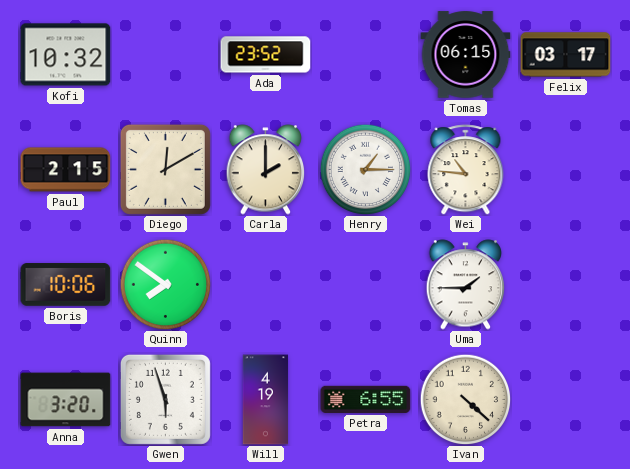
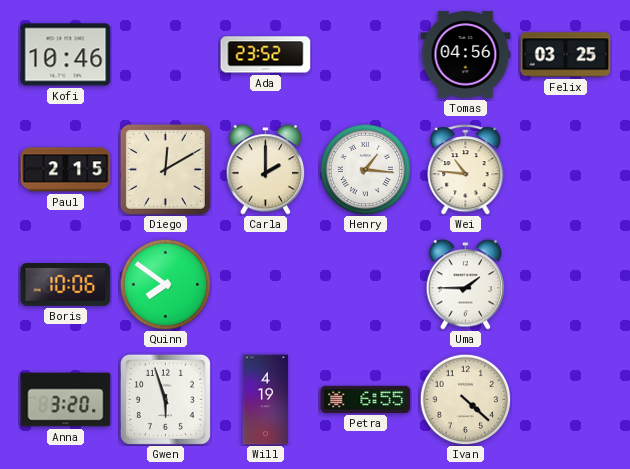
Kofi: 10:32 -> 10:46
Tomas: 06:15 -> 04:56
Felix: 03:17 -> 03:25
Henry: 1:15 -> 1:16
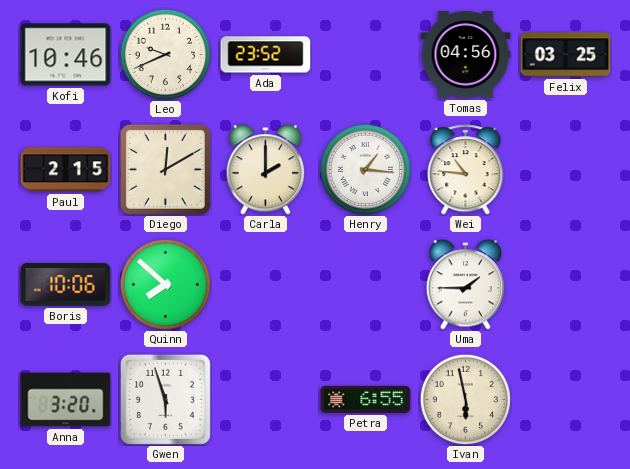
Leo: none -> 9:41
Quinn: 7:51 -> 7:52
Will: 4:19 -> none
Ivan: 4:22 -> 5:58
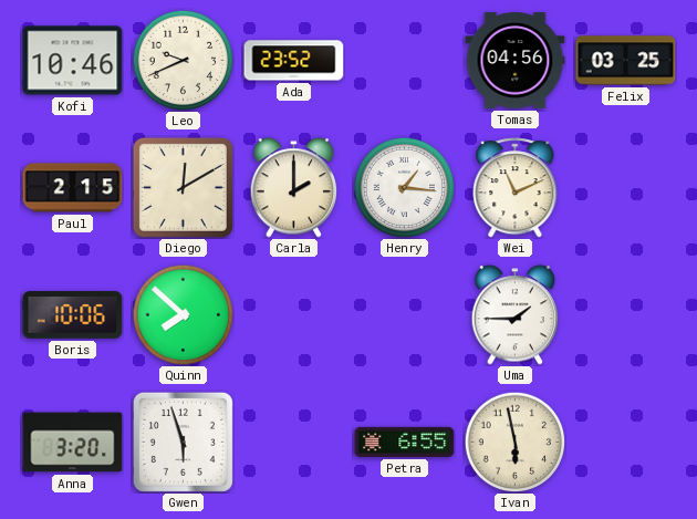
Wei: 10:46 -> 11:11
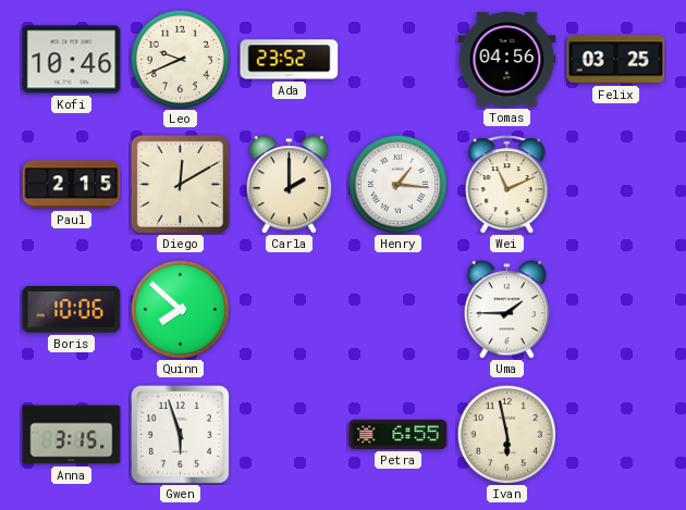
Anna: 3:20 -> 3:15
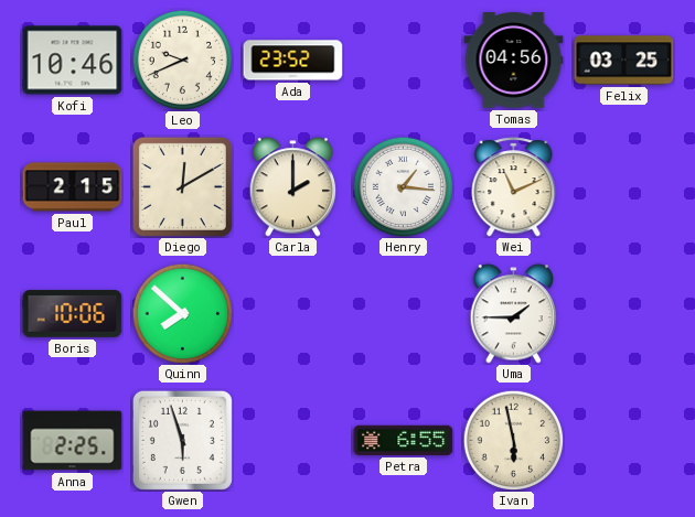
Anna: 3:15 -> 2:25
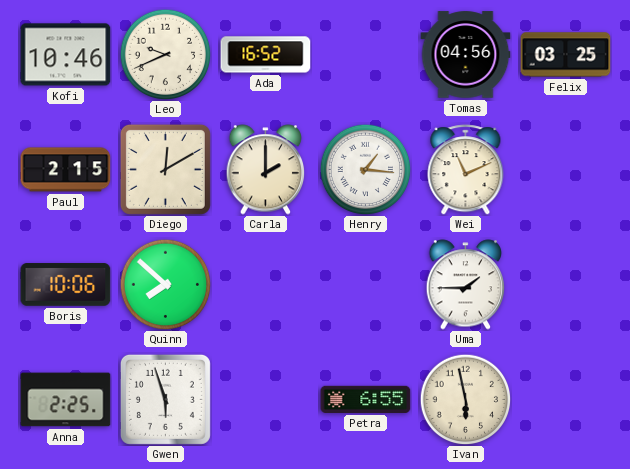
Ada: 23:52 -> 16:52
